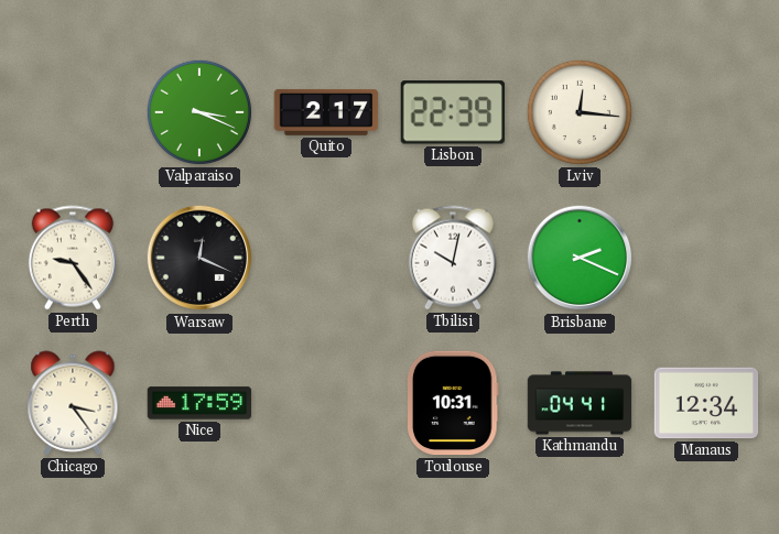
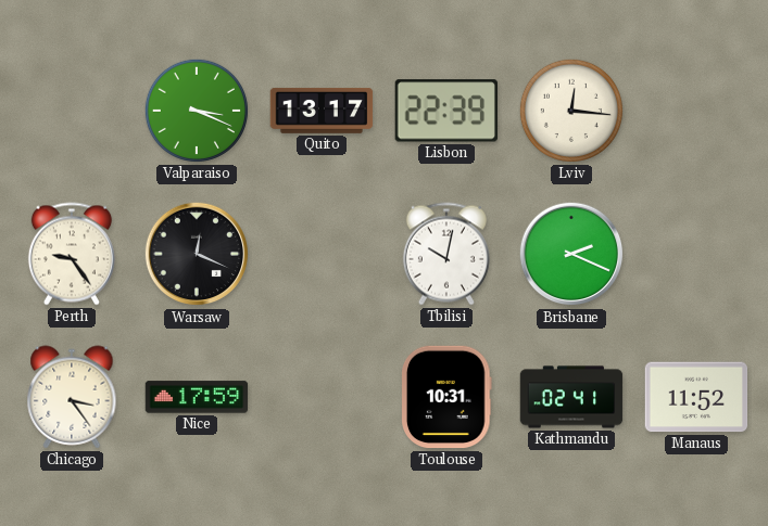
Quito: 2:17 -> 13:17
Kathmandu: 04:41 -> 02:41
Manaus: 12:34 -> 11:52
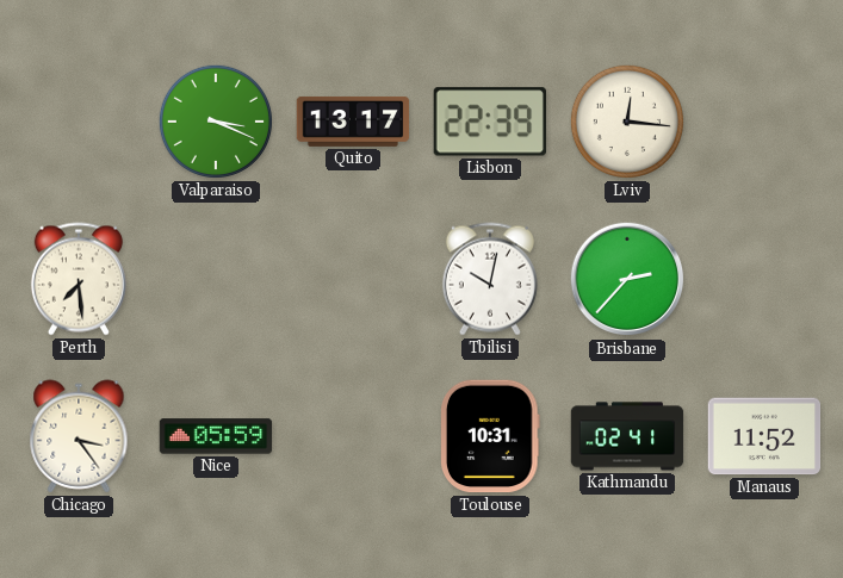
Perth: 9:24 -> 7:29
Warsaw: 12:19 -> none
Brisbane: 2:19 -> 2:37
Nice: 17:59 -> 05:59
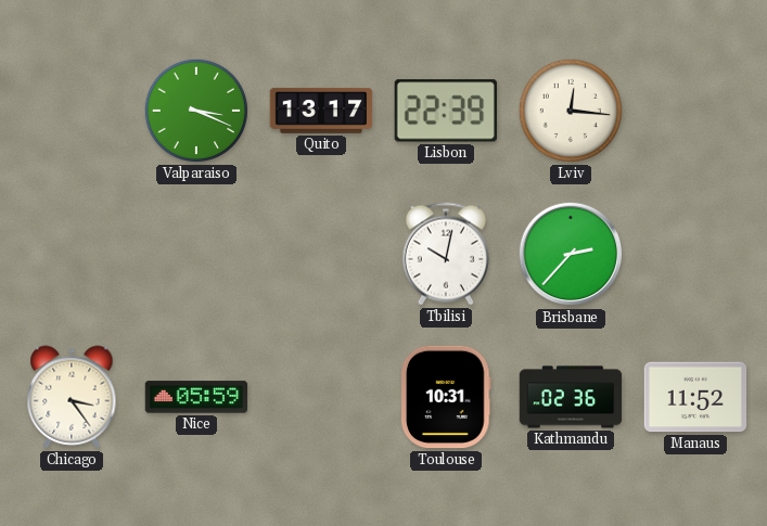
Perth: 7:29 -> none
Kathmandu: 02:41 -> 02:36
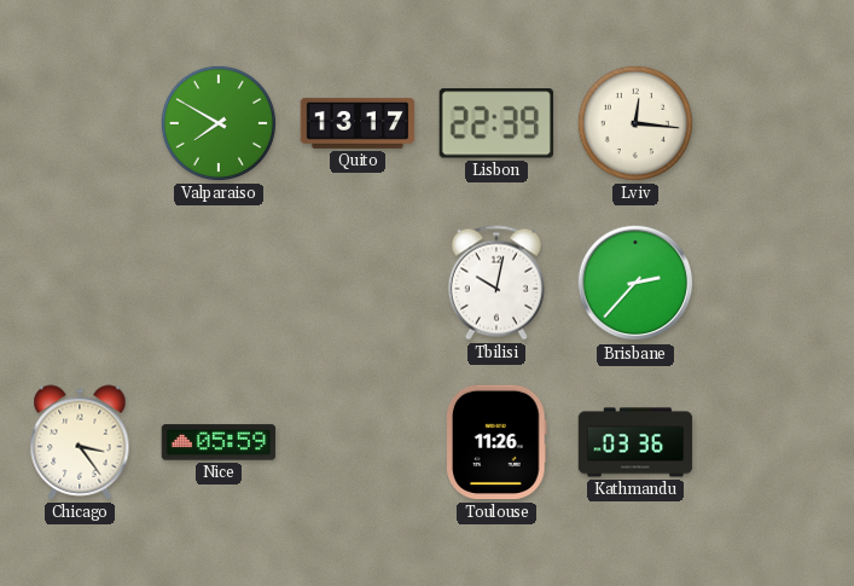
Valparaiso: 3:19 -> 7:50
Toulouse: 10:31 -> 11:26
Kathmandu: 02:36 -> 03:36
Manaus: 11:52 -> none
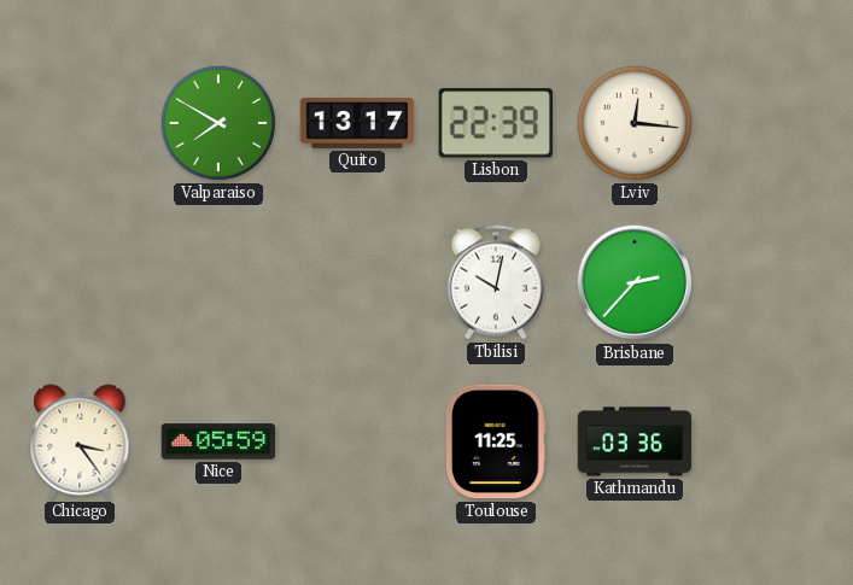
Toulouse: 11:26 -> 11:25
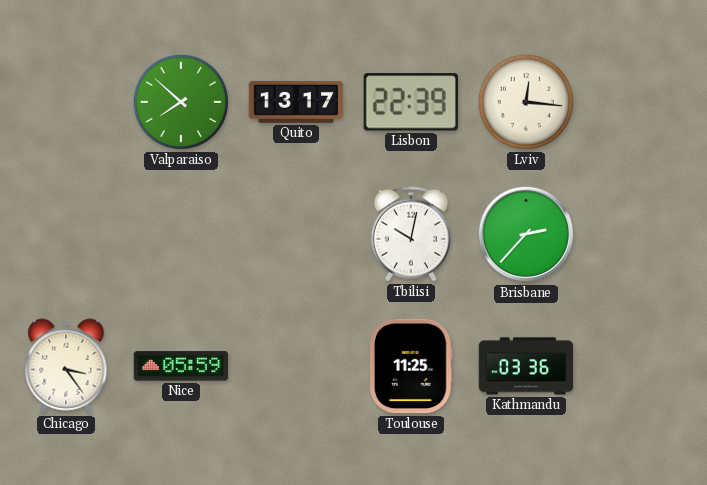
Valparaiso: 7:50 -> 7:52
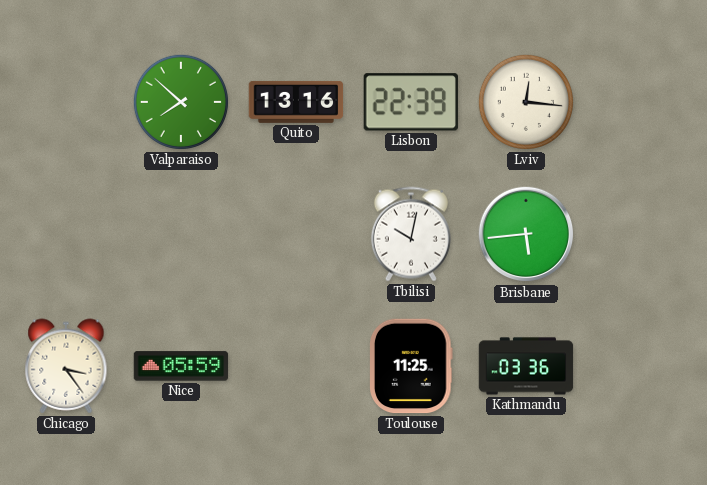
Quito: 13:17 -> 13:16
Brisbane: 2:37 -> 5:44
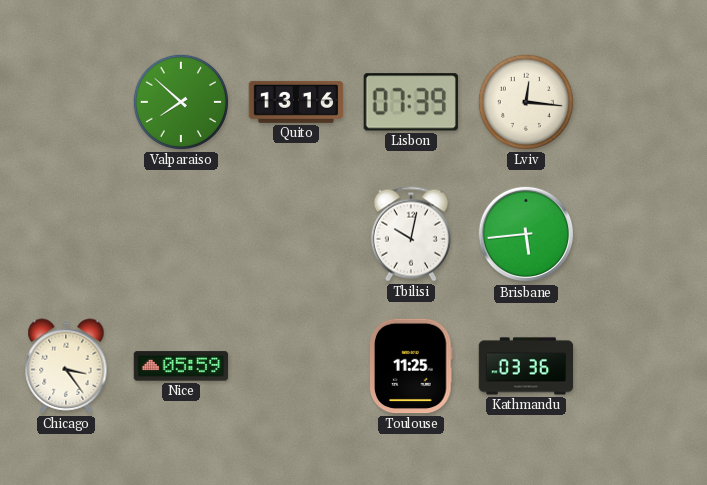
Lisbon: 22:39 -> 07:39
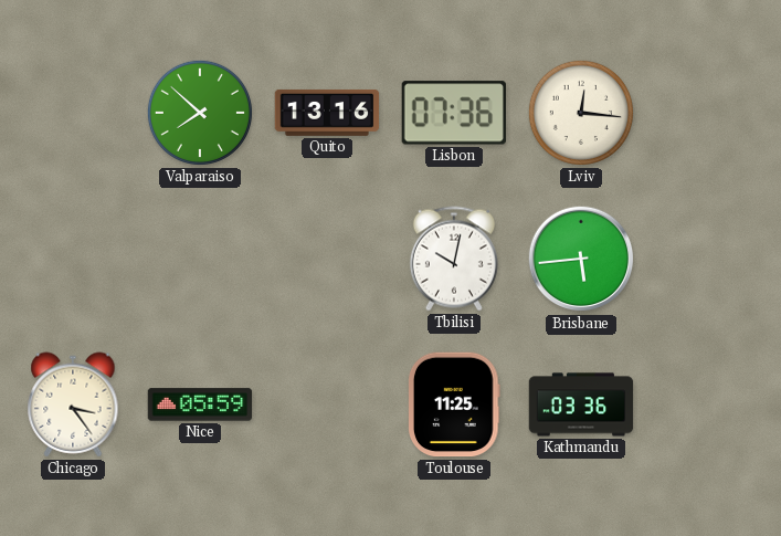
Lisbon: 07:39 -> 07:36
